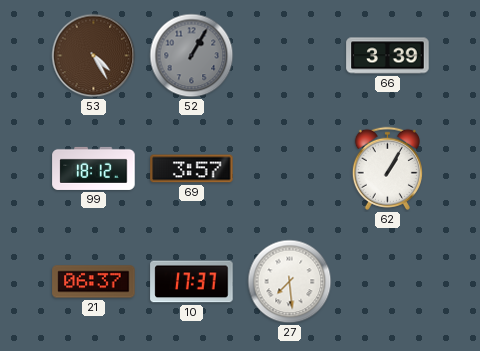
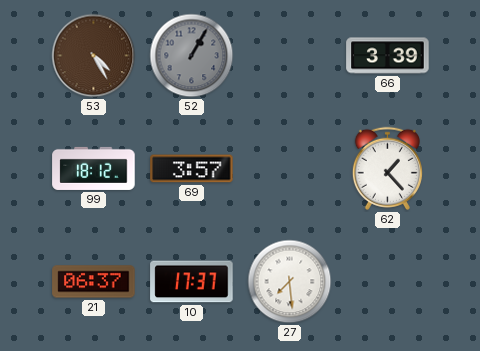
62: 1:05 -> 1:23
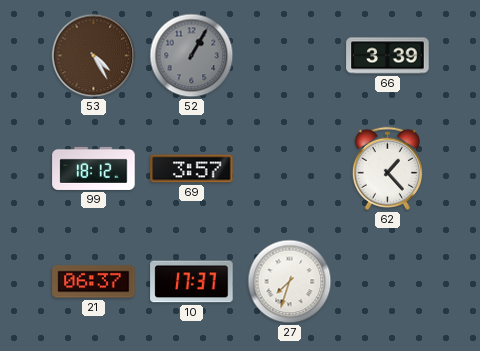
27: 7:29 -> 7:33
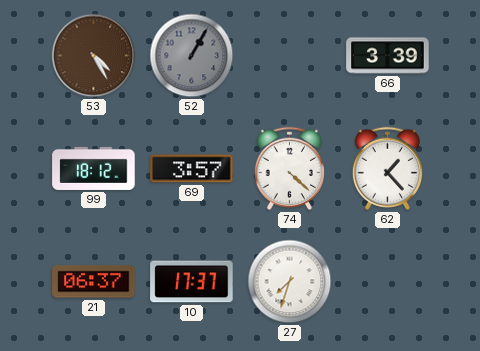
74: none -> 4:22
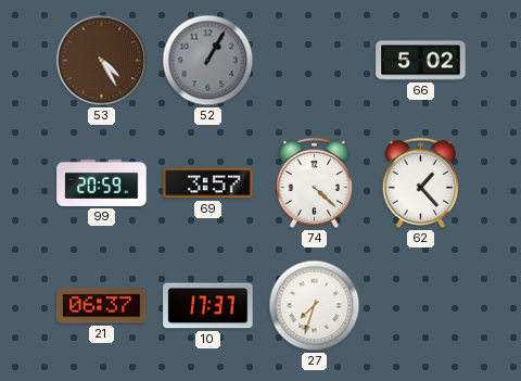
66: 3:39 -> 5:02
99: 18:12 -> 20:59
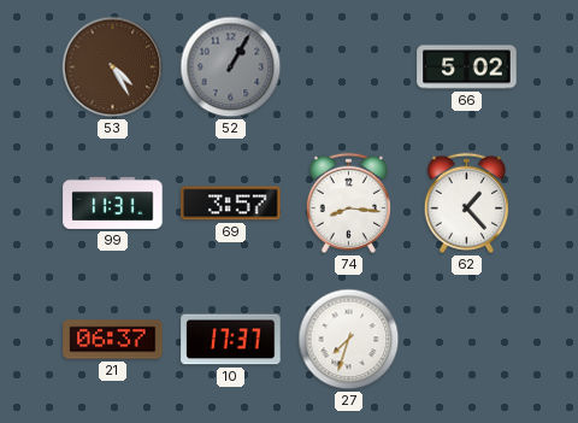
99: 20:59 -> 11:31
74: 4:22 -> 8:16
